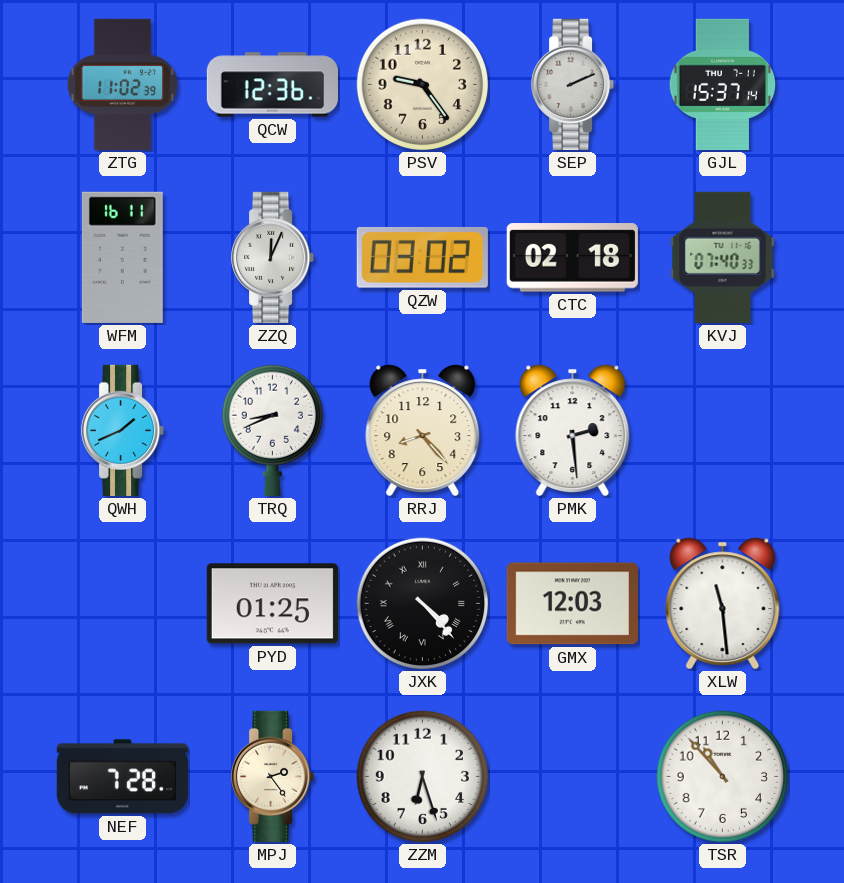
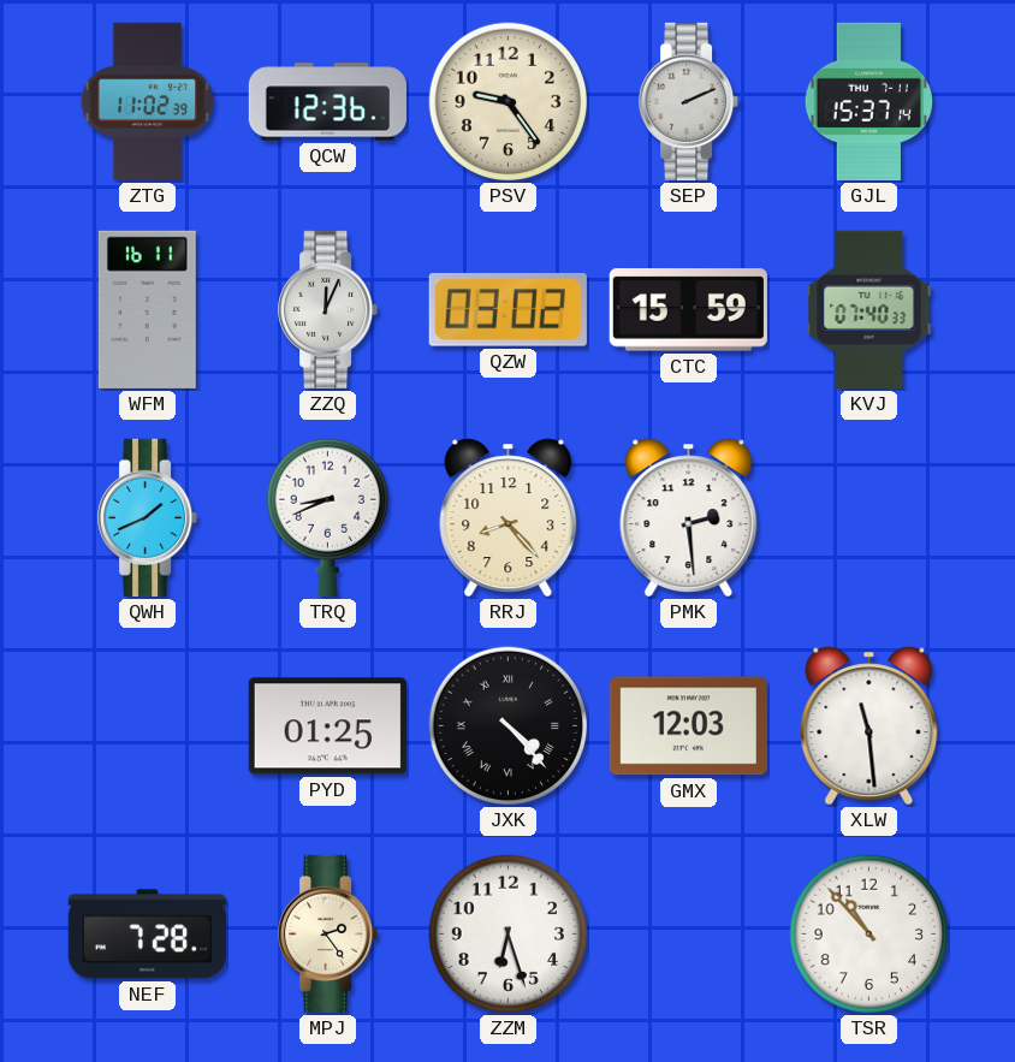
CTC: 02:18 -> 15:59
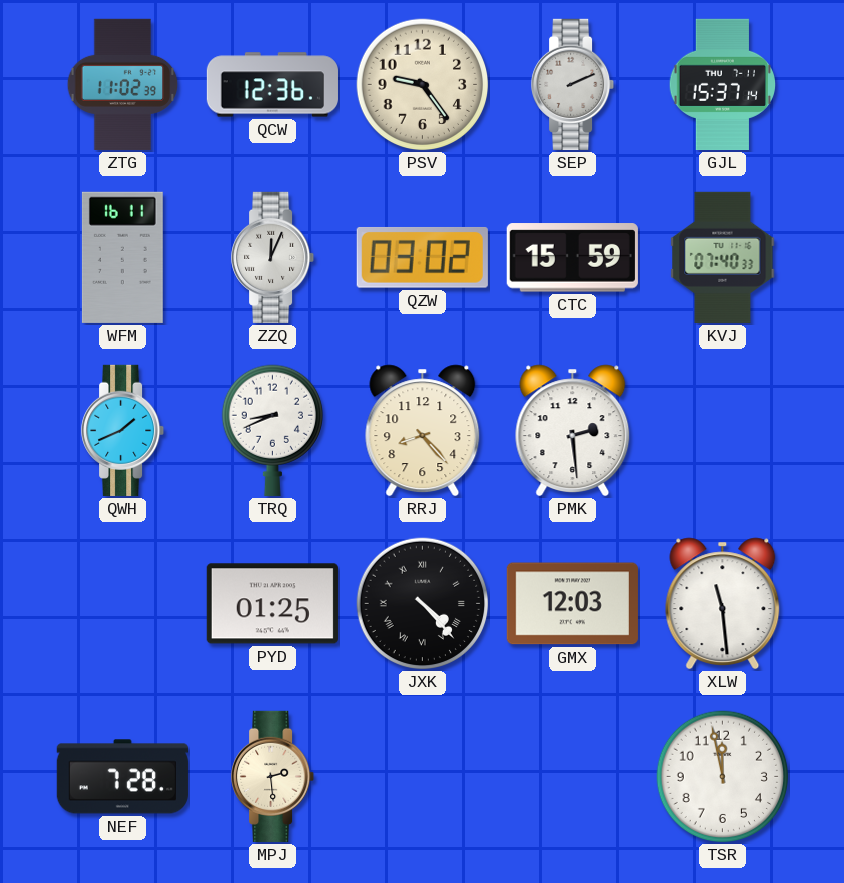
MPJ: 2:24 -> 2:29
ZZM: 6:27 -> none
TSR: 10:53 -> 11:58
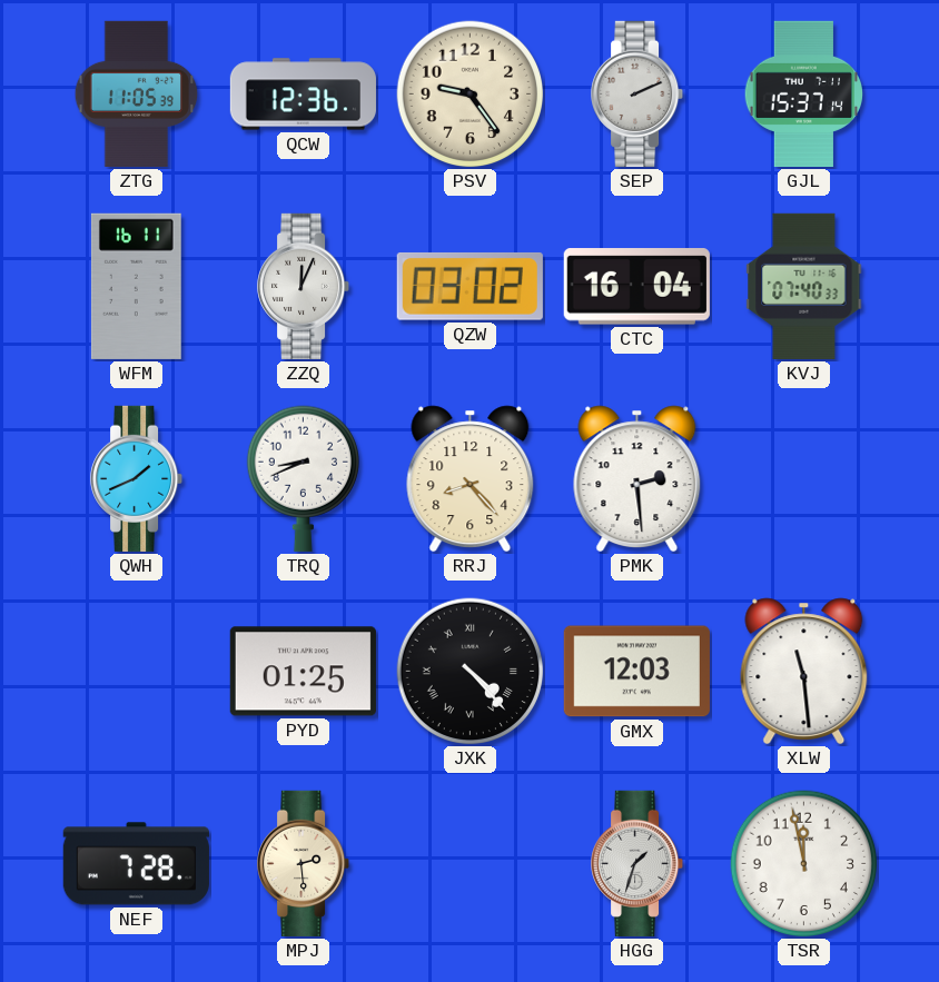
ZTG: 11:02 -> 11:05
CTC: 15:59 -> 16:04
HGG: none -> 1:33
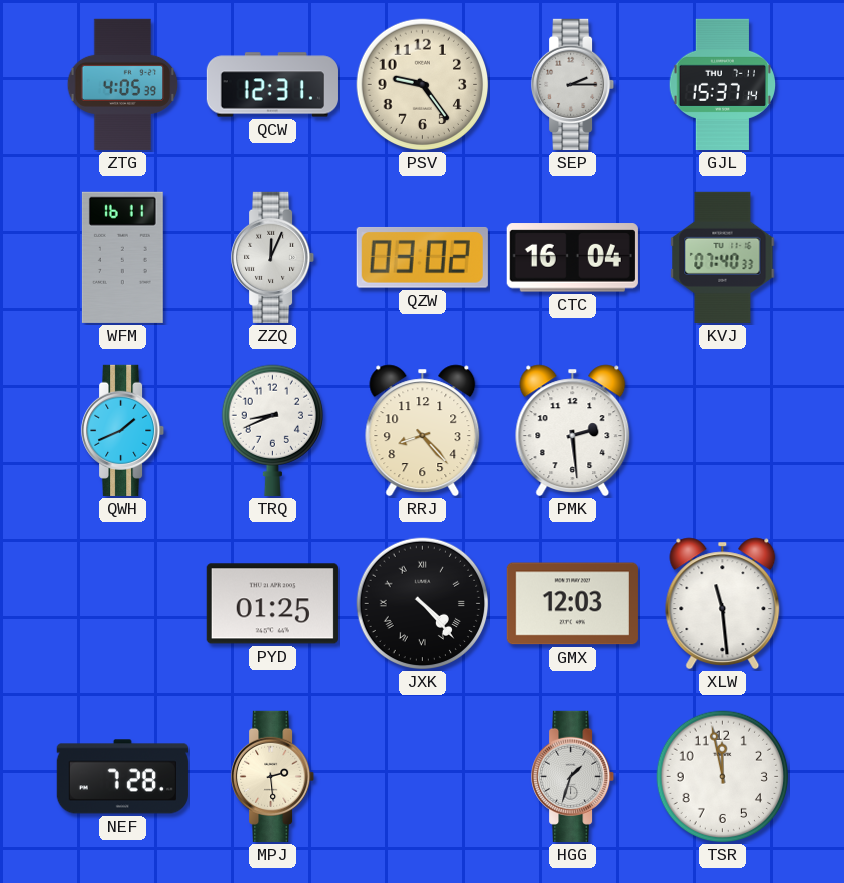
ZTG: 11:05 -> 4:05
QCW: 12:36 -> 12:31
SEP: 2:11 -> 2:15
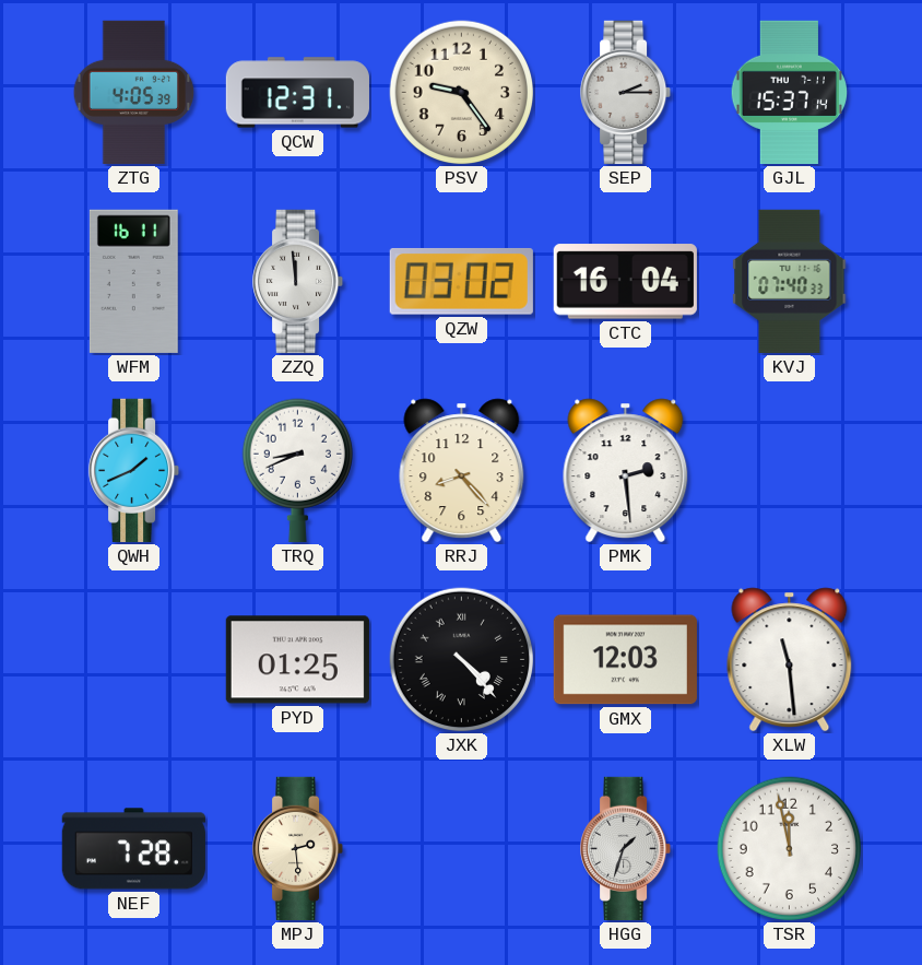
ZZQ: 12:04 -> 11:59
